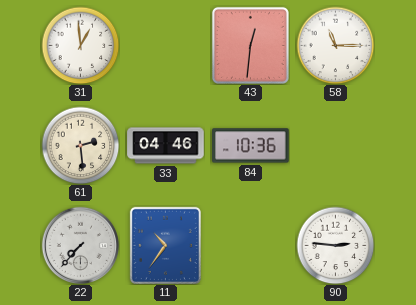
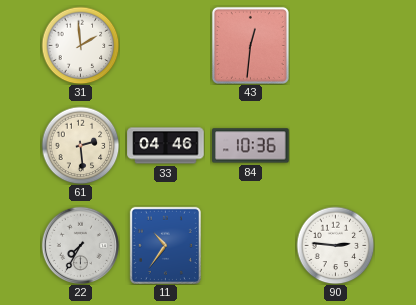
31: 12:59 -> 1:59
58: 11:15 -> none
22: 7:37 -> 7:35
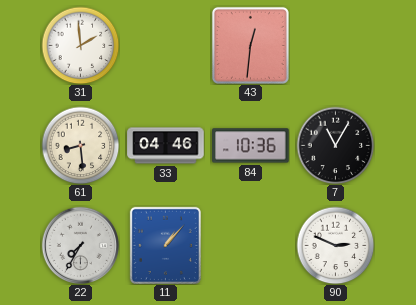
61: 2:29 -> 8:29
7: none -> 11:05
11: 10:36 -> 1:07
90: 2:46 -> 2:49
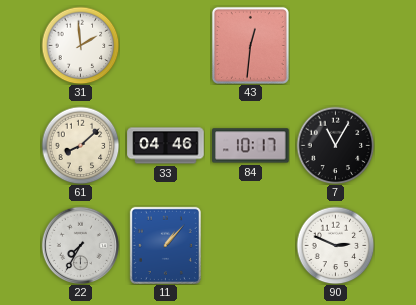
61: 8:29 -> 8:08
84: 10:36 -> 10:17
